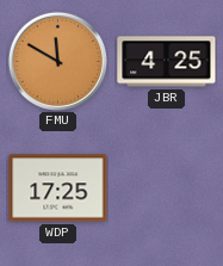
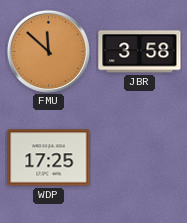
FMU: 11:50 -> 11:52
JBR: 4:25 -> 3:58
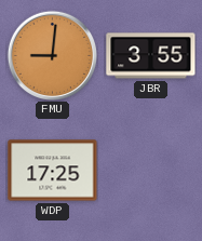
FMU: 11:52 -> 9:01
JBR: 3:58 -> 3:55
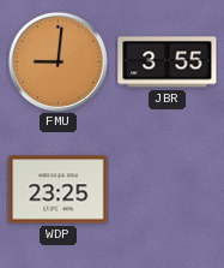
WDP: 17:25 -> 23:25
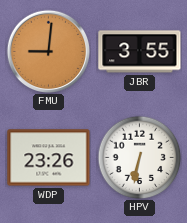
WDP: 23:25 -> 23:26
HPV: none -> 6:32
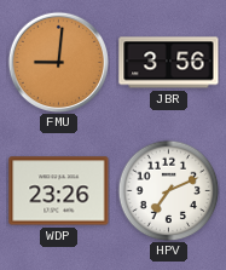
JBR: 3:55 -> 3:56
HPV: 6:32 -> 7:11
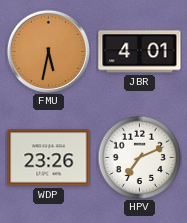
FMU: 9:01 -> 5:32
JBR: 3:56 -> 4:01
